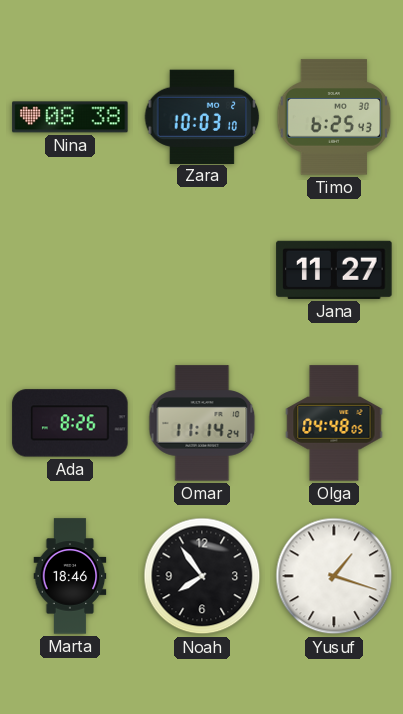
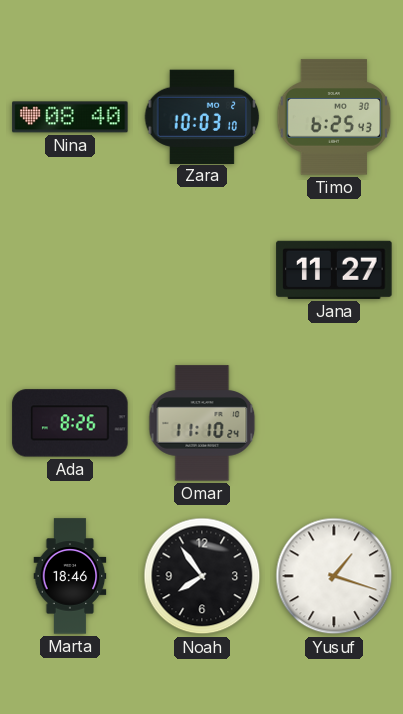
Nina: 08:38 -> 08:40
Omar: 11:14 -> 11:10
Olga: 04:48 -> none
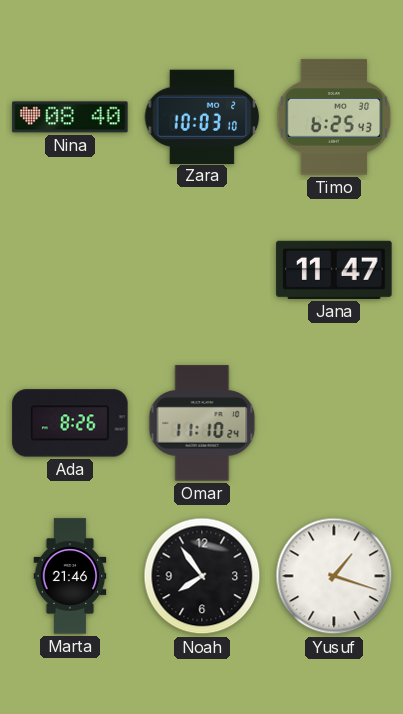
Jana: 11:27 -> 11:47
Marta: 18:46 -> 21:46
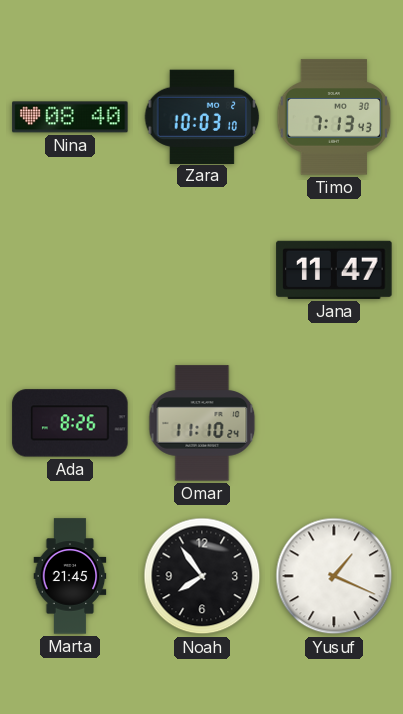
Timo: 6:25 -> 7:13
Marta: 21:46 -> 21:45
Yusuf: 1:18 -> 1:19
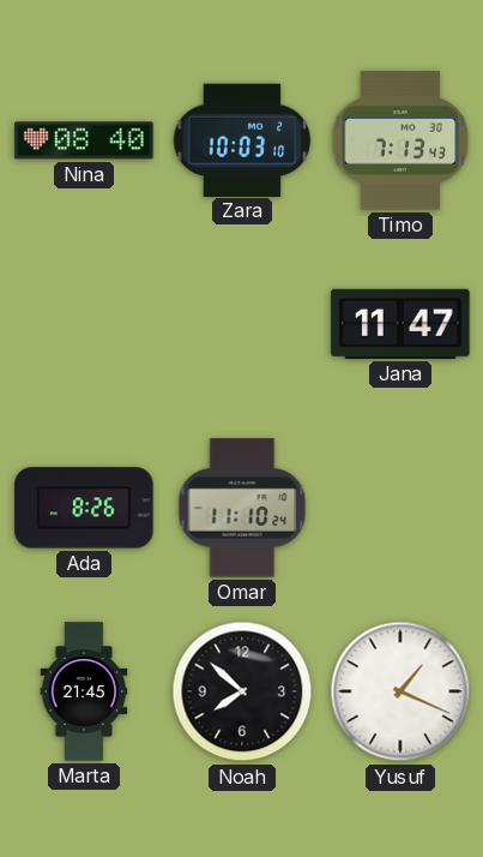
Noah: 7:54 -> 7:52
